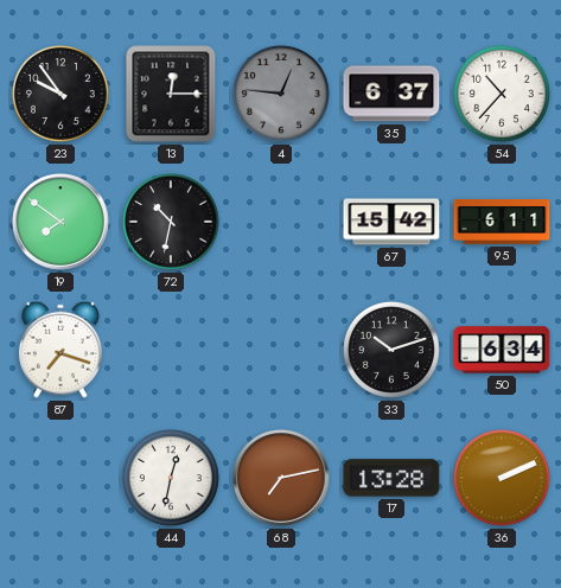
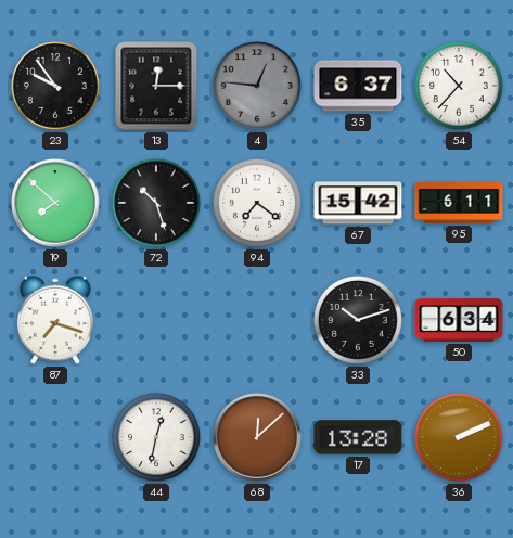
19: 7:51 -> 7:52
72: 10:32 -> 10:27
94: none -> 7:21
68: 7:13 -> 12:08
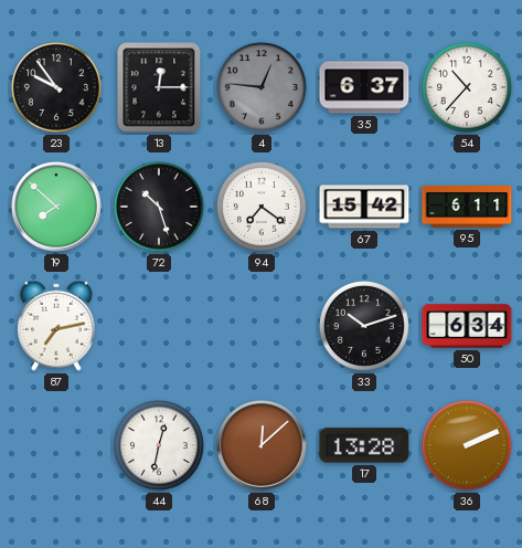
87: 7:18 -> 7:13
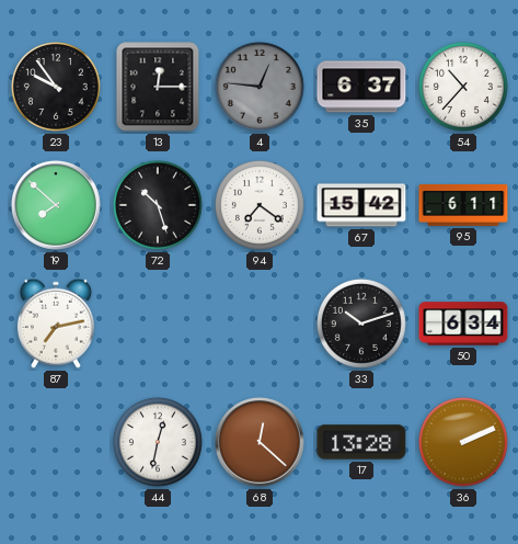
68: 12:08 -> 12:22
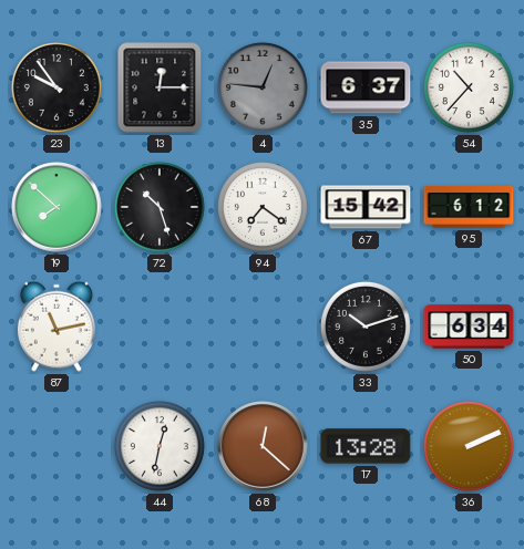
95: 6:11 -> 6:12
87: 7:13 -> 11:13
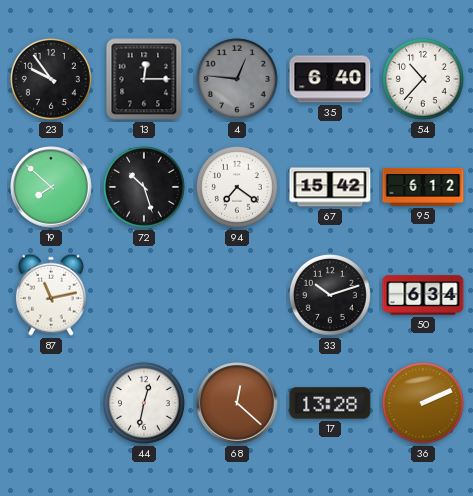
35: 6:37 -> 6:40
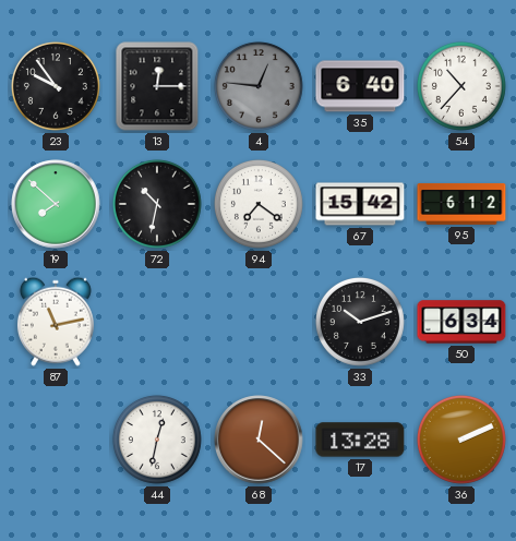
72: 10:27 -> 10:32
